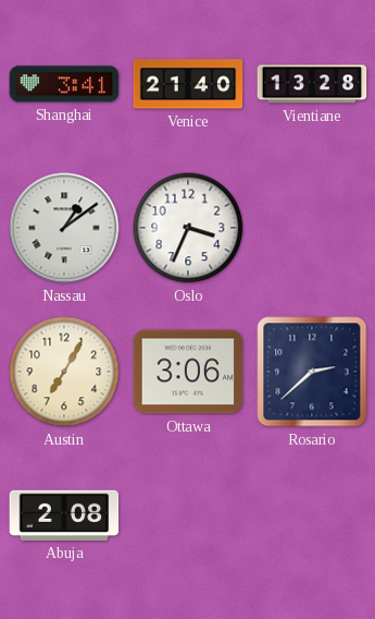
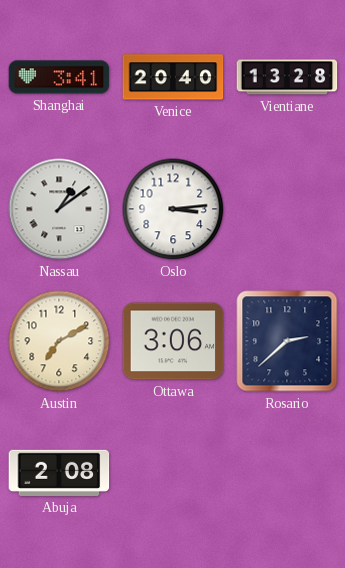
Venice: 21:40 -> 20:40
Oslo: 3:34 -> 3:14
Austin: 7:05 -> 7:10
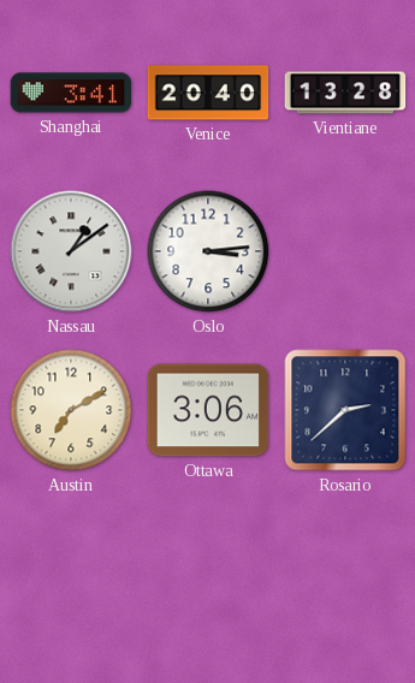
Abuja: 2:08 -> none
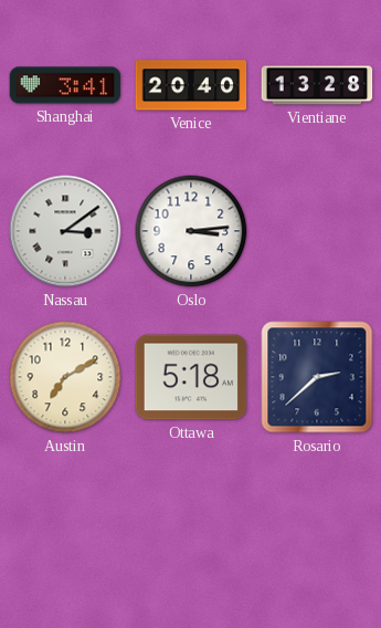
Nassau: 1:09 -> 3:09
Ottawa: 3:06 -> 5:18
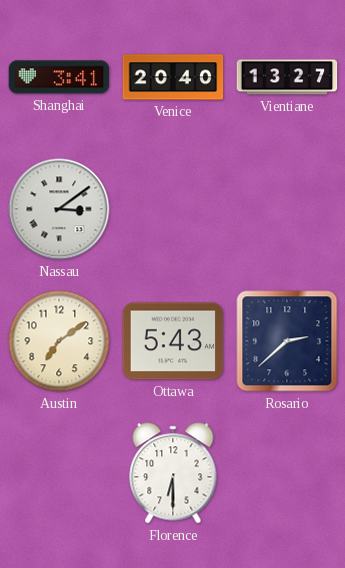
Vientiane: 13:28 -> 13:27
Oslo: 3:14 -> none
Austin: 7:10 -> 7:09
Ottawa: 5:18 -> 5:43
Florence: none -> 6:30
